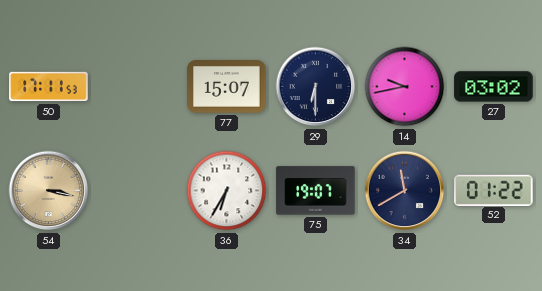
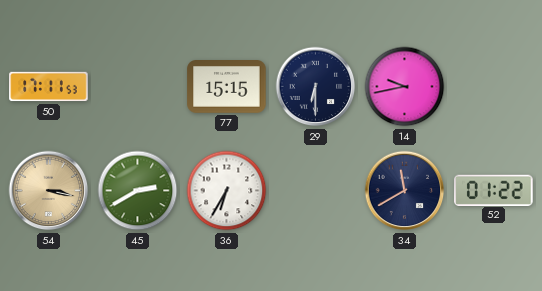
77: 15:07 -> 15:15
27: 03:02 -> none
45: none -> 2:40
75: 19:07 -> none
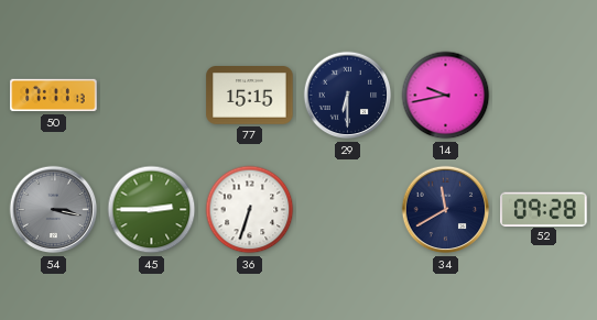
50: 17:11:53 -> 17:11:13
54 dial: champagne -> grey
45: 2:40 -> 2:45
36: 6:35 -> 6:33
52: 01:22 -> 09:28
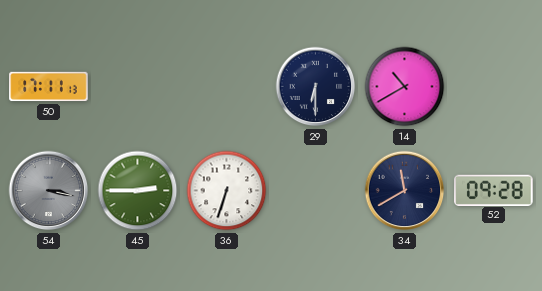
77: 15:15 -> none
14: 9:43 -> 10:40
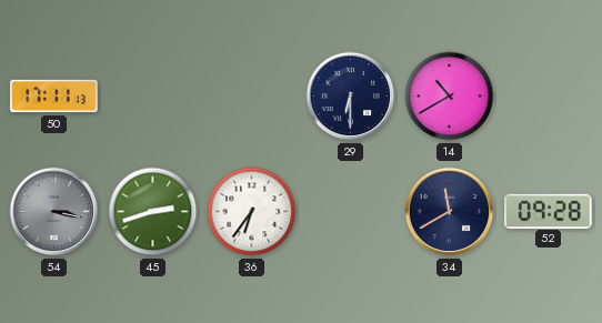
45: 2:45 -> 2:42
36: 6:33 -> 6:36
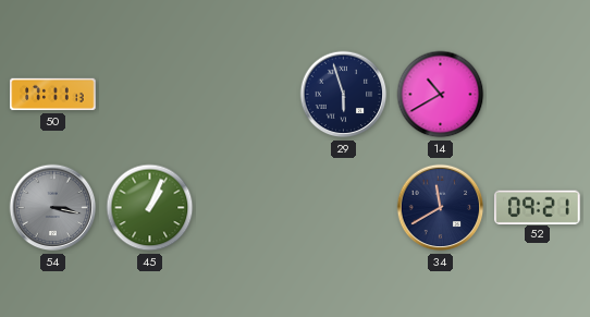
29: 6:30 -> 5:57
45: 2:42 -> 1:04
36: 6:36 -> none
52: 09:28 -> 09:21
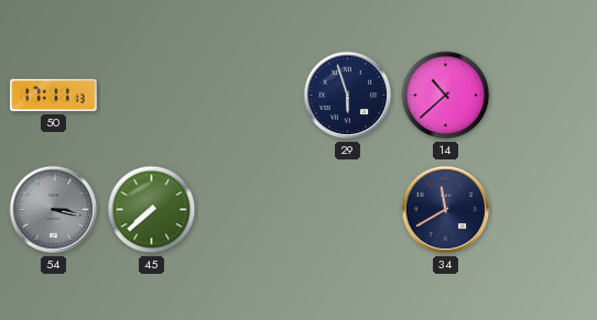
14: 10:40 -> 10:38
45: 1:04 -> 7:38
52: 09:21 -> none
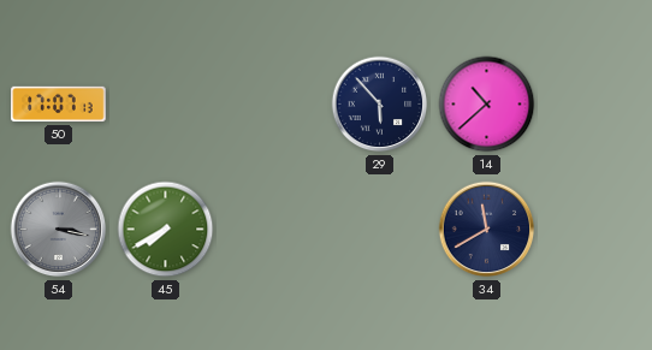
50: 17:11 -> 17:07
29: 5:57 -> 5:53
45: 7:38 -> 7:40
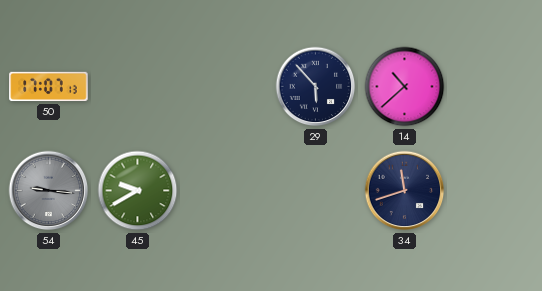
54: 3:17 -> 9:16
45: 7:40 -> 9:40
34: 11:40 -> 11:42
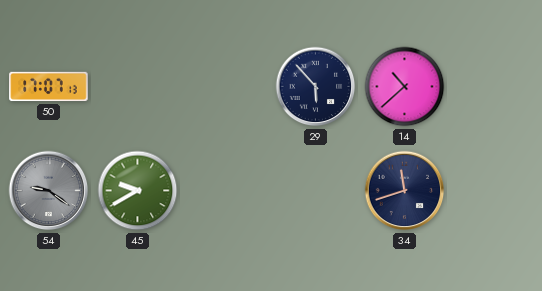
54: 9:16 -> 9:21
